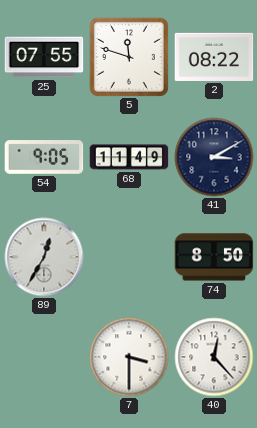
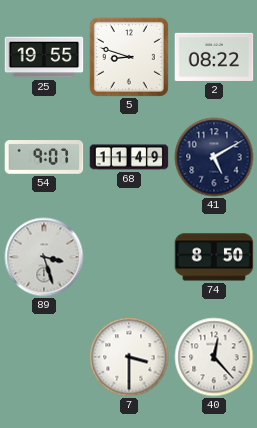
25: 07:55 -> 19:55
5: 11:48 -> 8:48
54: 9:05 -> 9:07
41: 3:10 -> 5:10
89: 12:35 -> 3:27
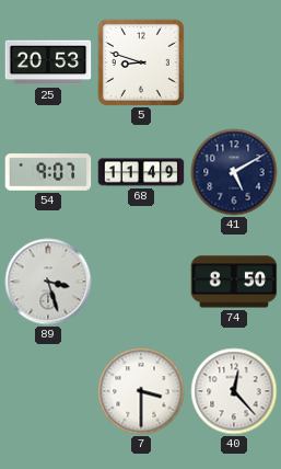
25: 19:55 -> 20:53
2: 08:22 -> none
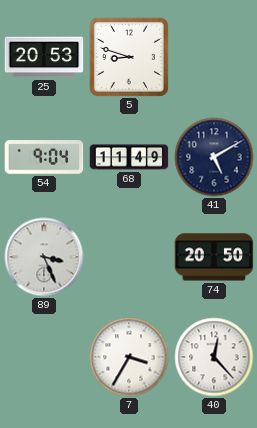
54: 9:07 -> 9:04
89: 3:27 -> 3:26
74: 8:50 -> 20:50
7: 3:30 -> 3:35
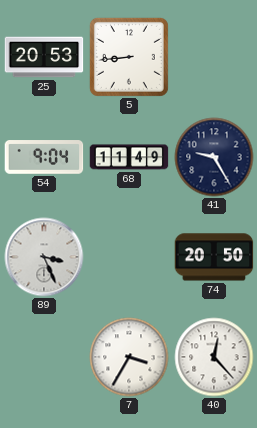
5: 8:48 -> 8:44
41: 5:10 -> 9:25
